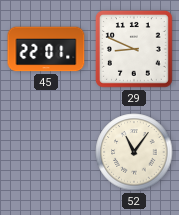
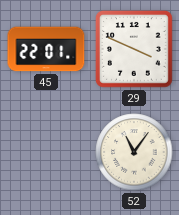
29: 8:49 -> 3:49
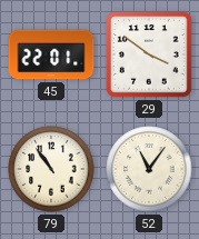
29: 3:49 -> 3:51
79: none -> 10:54
